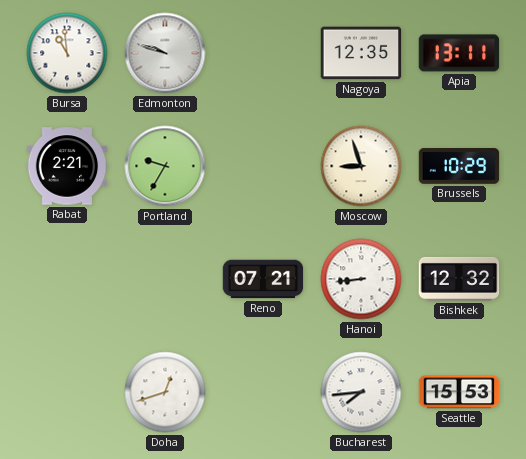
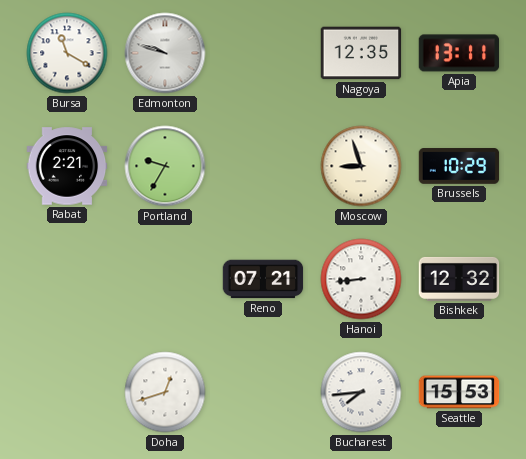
Bursa: 10:59 -> 11:20
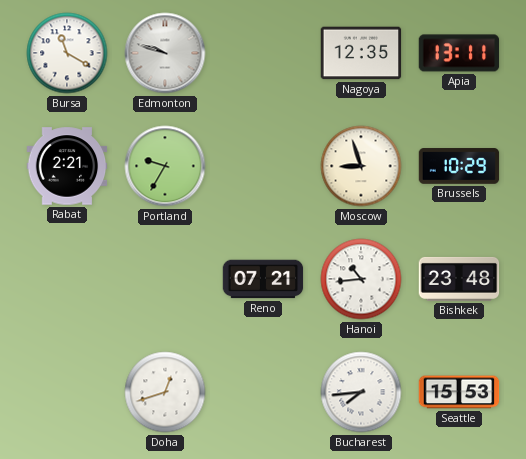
Hanoi: 8:44 -> 10:44
Bishkek: 12:32 -> 23:48
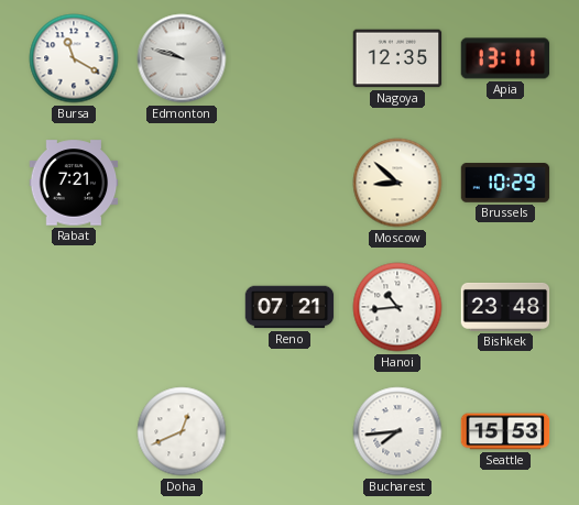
Rabat: 2:21 -> 7:21
Portland: 9:35 -> none
Moscow: 8:57 -> 8:52
Doha: 12:42 -> 12:41
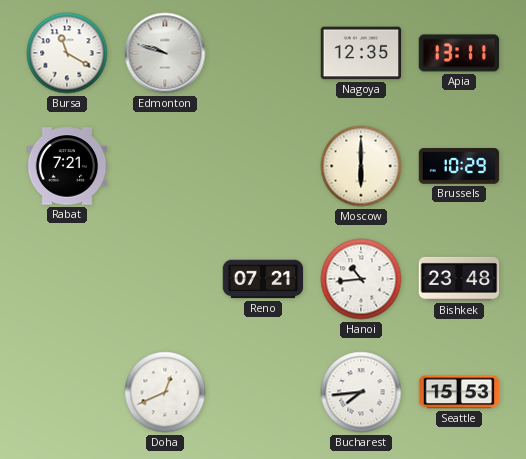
Moscow: 8:52 -> 6:00
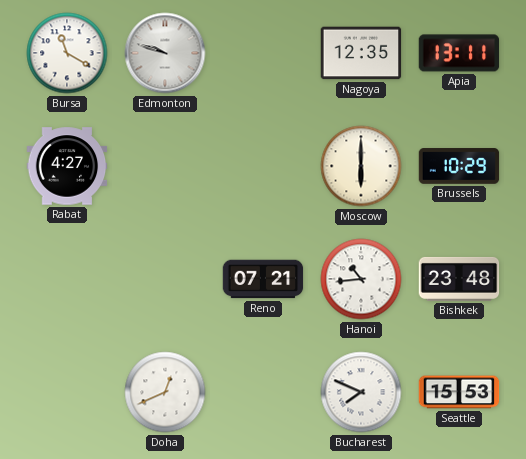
Rabat: 7:21 -> 4:27
Bucharest: 7:44 -> 7:49
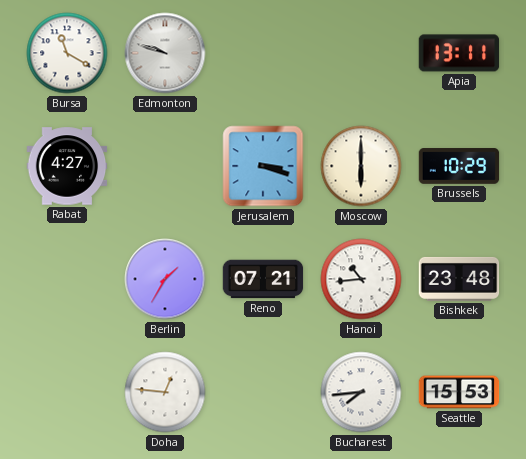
Nagoya: 12:35 -> none
Jerusalem: none -> 3:18
Berlin: none -> 1:35
Doha: 12:41 -> 12:46
Bucharest: 7:49 -> 7:44
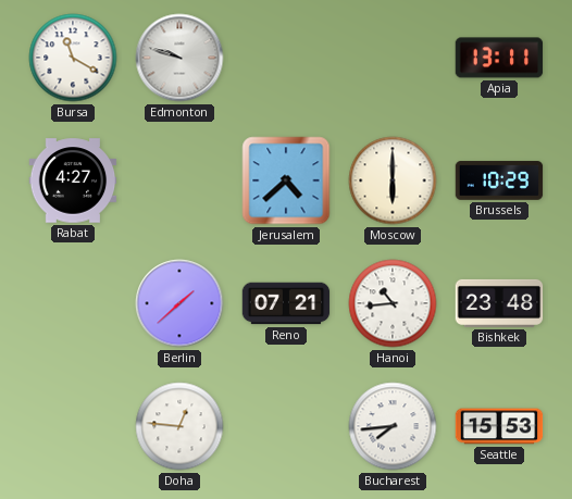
Jerusalem: 3:18 -> 4:38
Berlin: 1:35 -> 1:38
